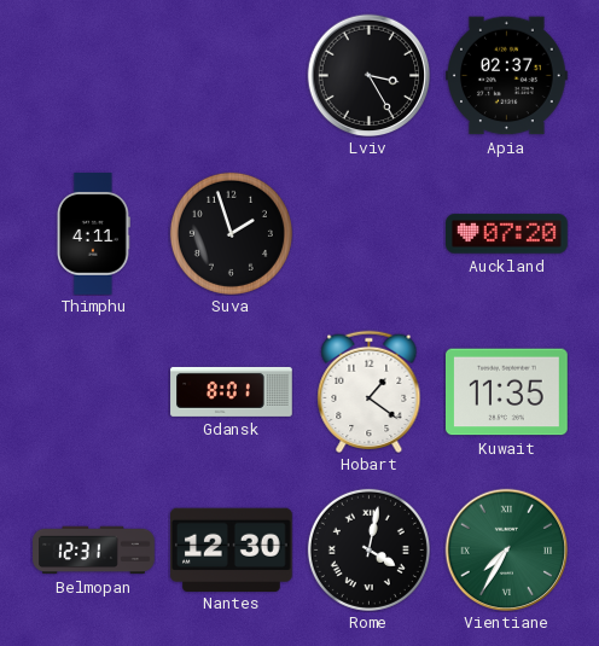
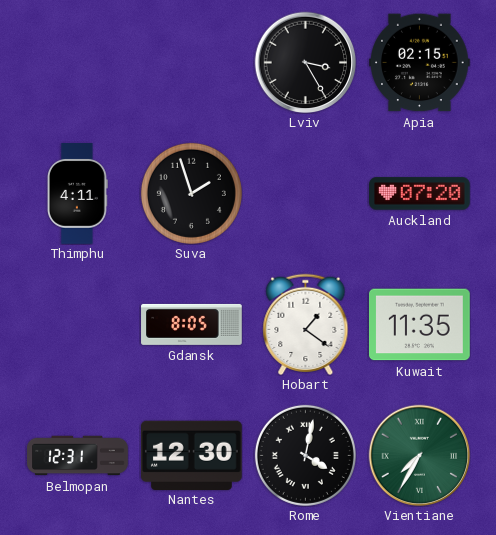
Apia: 02:37 -> 02:15
Gdansk: 8:01 -> 8:05
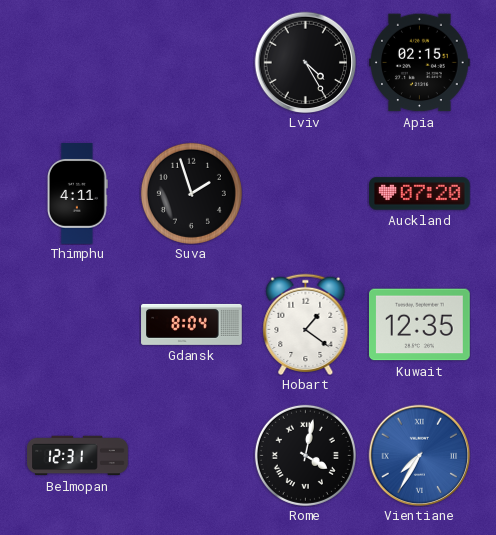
Lviv: 3:25 -> 4:25
Gdansk: 8:05 -> 8:04
Kuwait: 11:35 -> 12:35
Nantes: 12:30 -> none
Vientiane dial: green -> blue
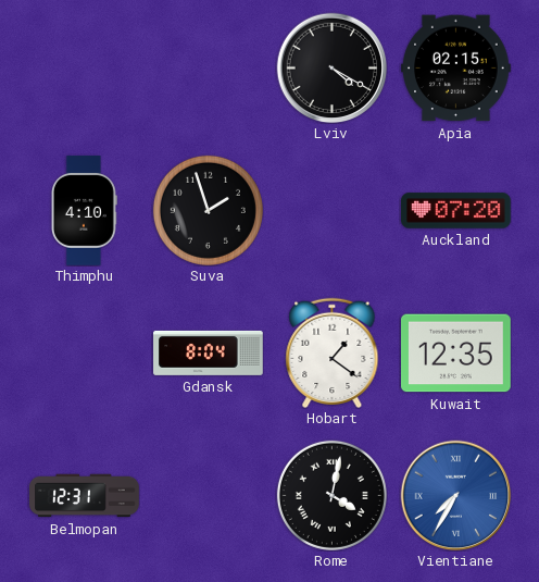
Lviv: 4:25 -> 4:20
Thimphu: 4:11 -> 4:10
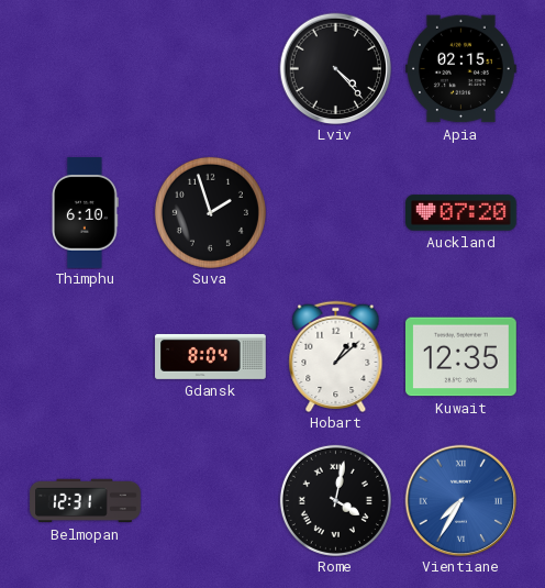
Lviv: 4:20 -> 4:23
Thimphu: 4:10 -> 6:10
Hobart: 1:21 -> 1:08
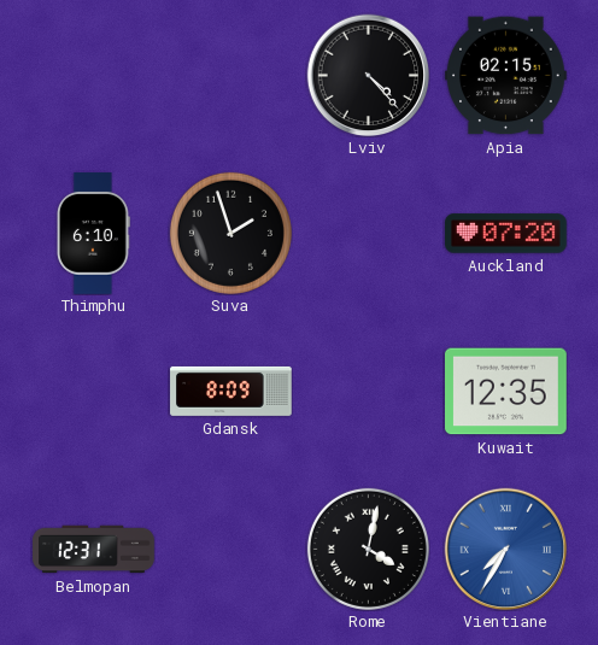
Gdansk: 8:04 -> 8:09
Hobart: 1:08 -> none
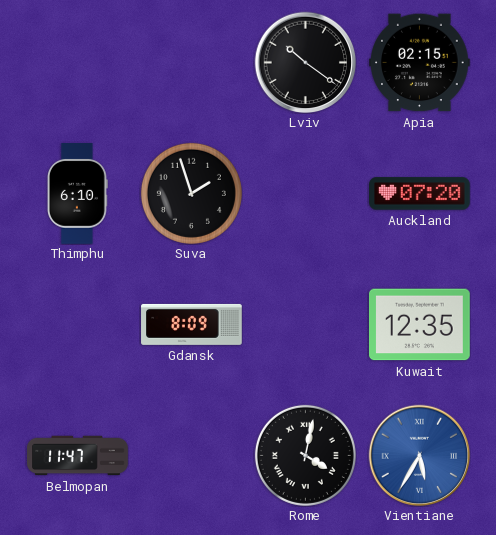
Lviv: 4:23 -> 10:21
Belmopan: 12:31 -> 11:47
Vientiane: 7:35 -> 5:35
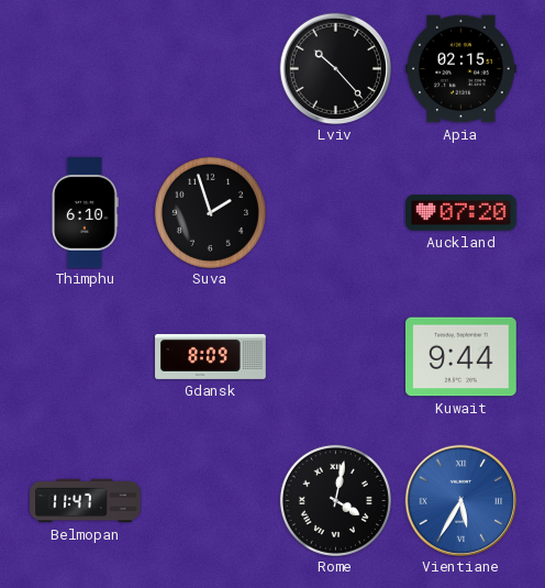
Lviv: 10:21 -> 10:23
Kuwait: 12:35 -> 9:44
